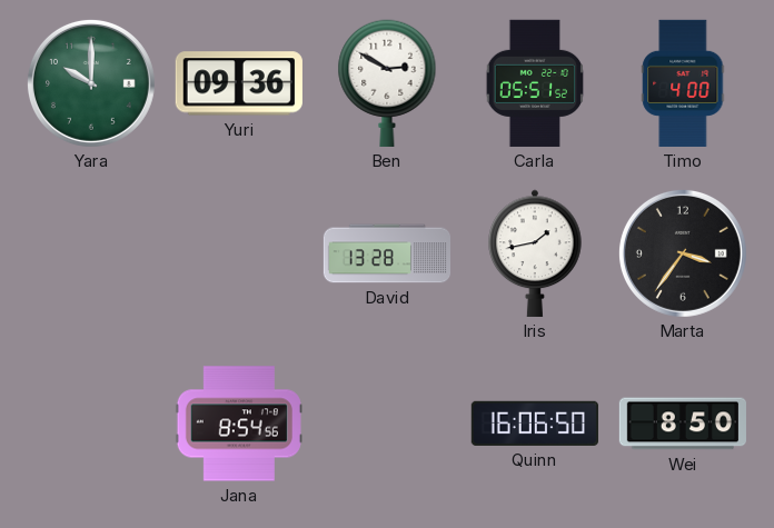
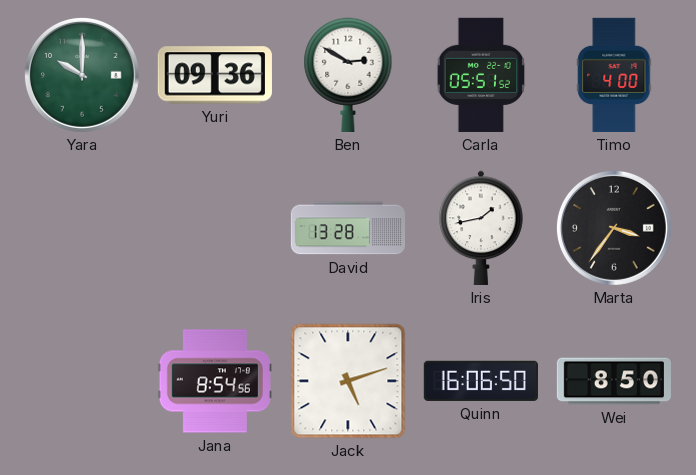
Jack: none -> 5:12
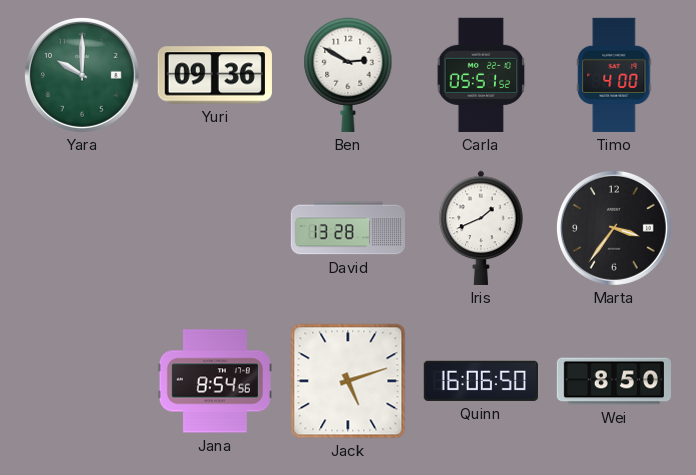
Iris: 1:43 -> 1:41
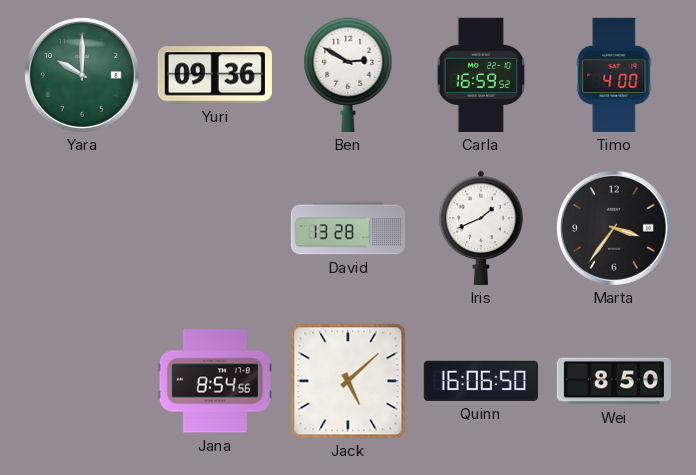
Carla: 05:51 -> 16:59
Jack: 5:12 -> 5:08
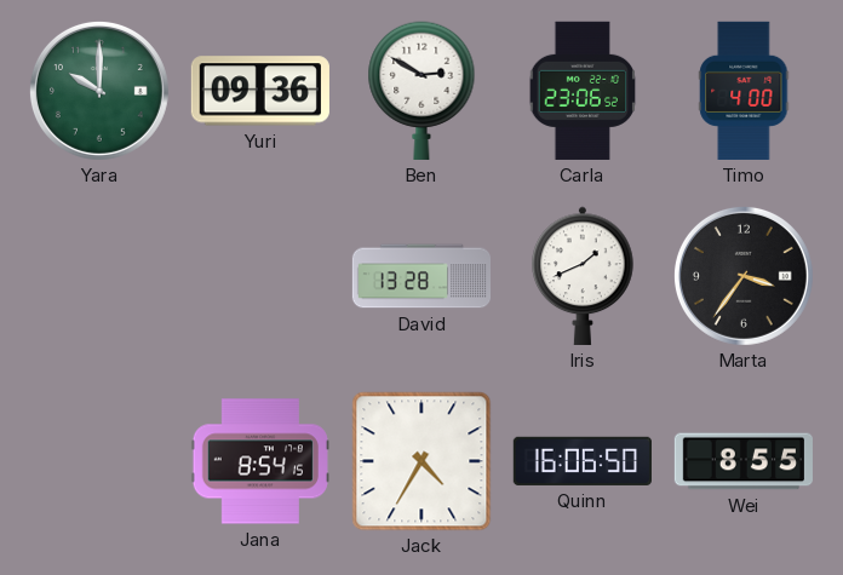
Carla: 16:59 -> 23:06
Jana: 8:54:56 -> 8:54:15
Jack: 5:08 -> 4:35
Wei: 8:50 -> 8:55
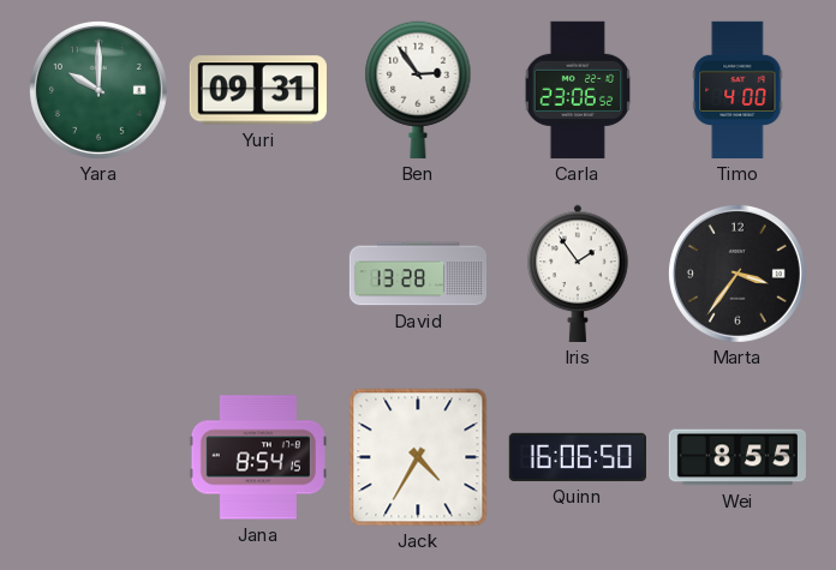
Yuri: 09:36 -> 09:31
Ben: 2:50 -> 2:54
Iris: 1:41 -> 1:54
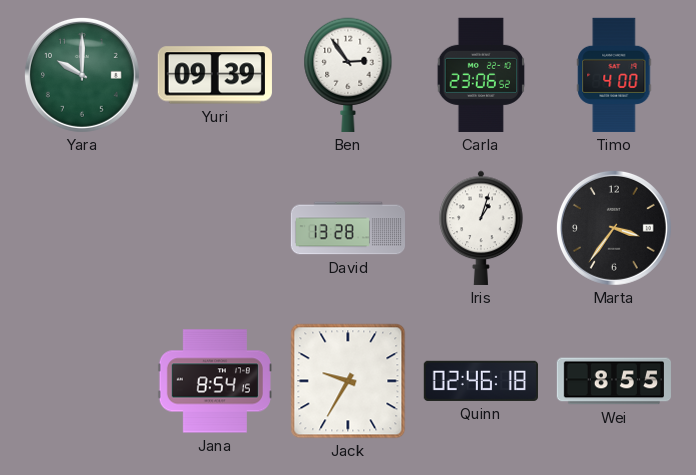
Yuri: 09:31 -> 09:39
Iris: 1:54 -> 1:03
Jack: 4:35 -> 9:35
Quinn: 16:06 -> 02:46
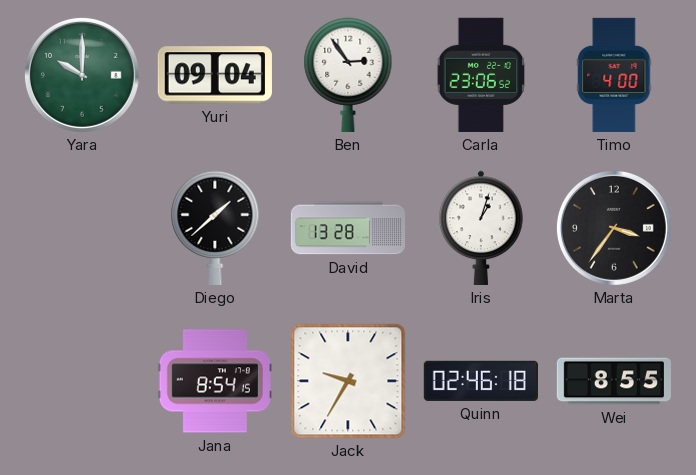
Yuri: 09:39 -> 09:04
Diego: none -> 1:38
